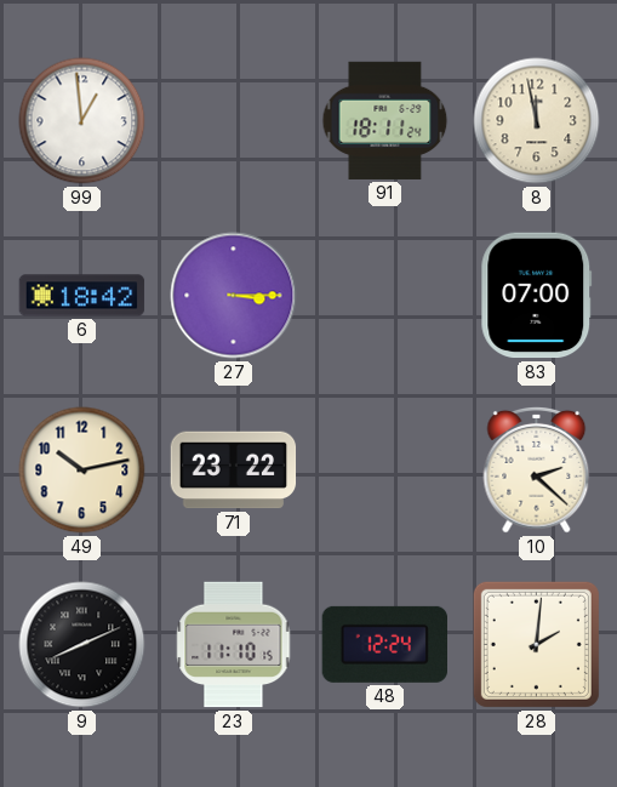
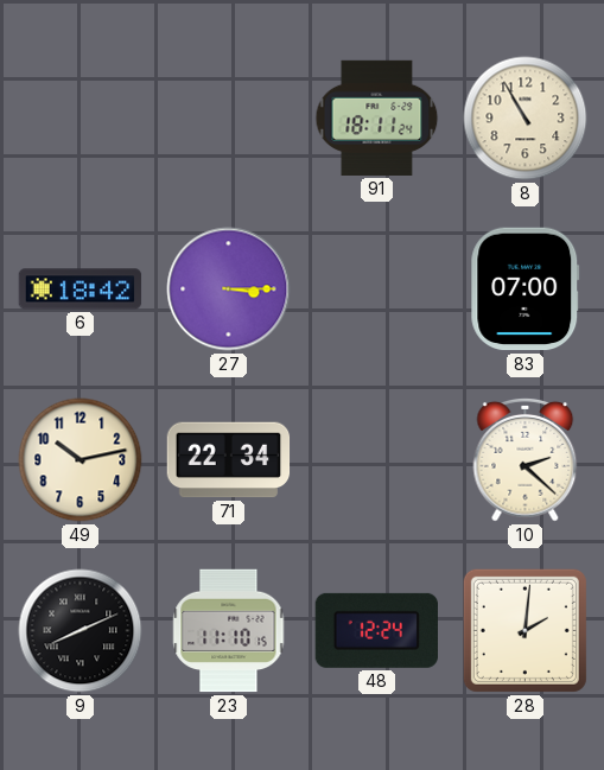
99: 12:59 -> none
8: 11:58 -> 10:55
71: 23:22 -> 22:34
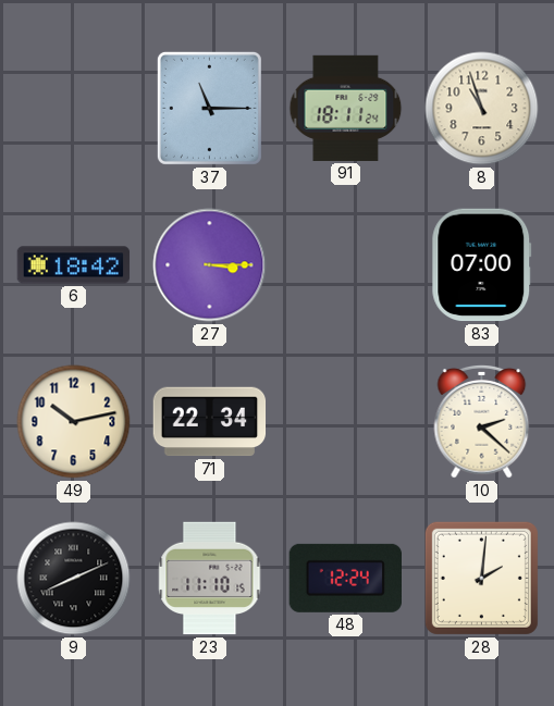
37: none -> 11:15
8: 10:55 -> 10:57
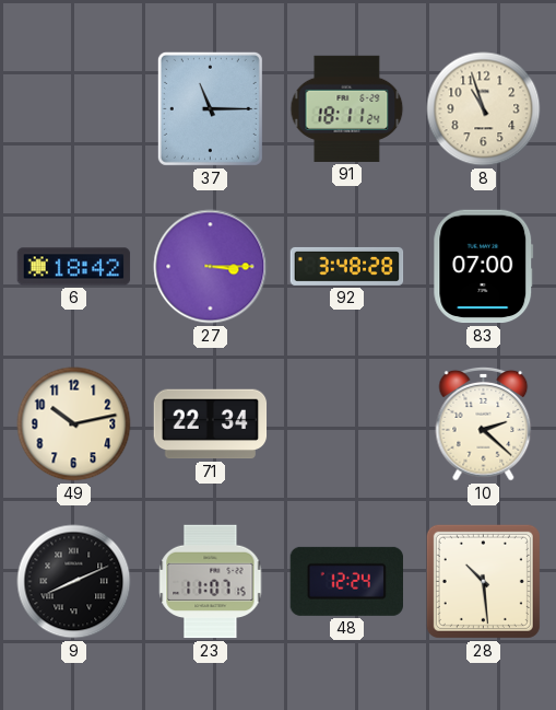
92: none -> 3:48
23: 11:10 -> 11:07
28: 2:01 -> 10:29
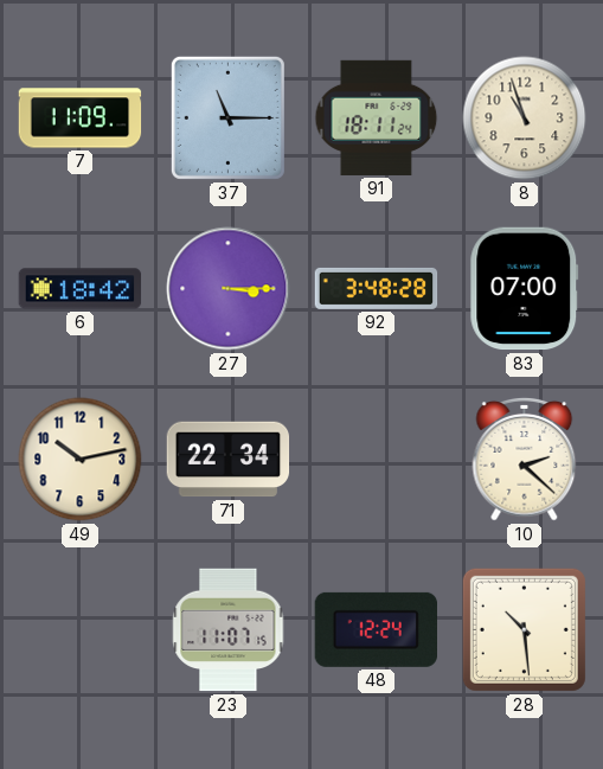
7: none -> 11:09
9: 8:11 -> none
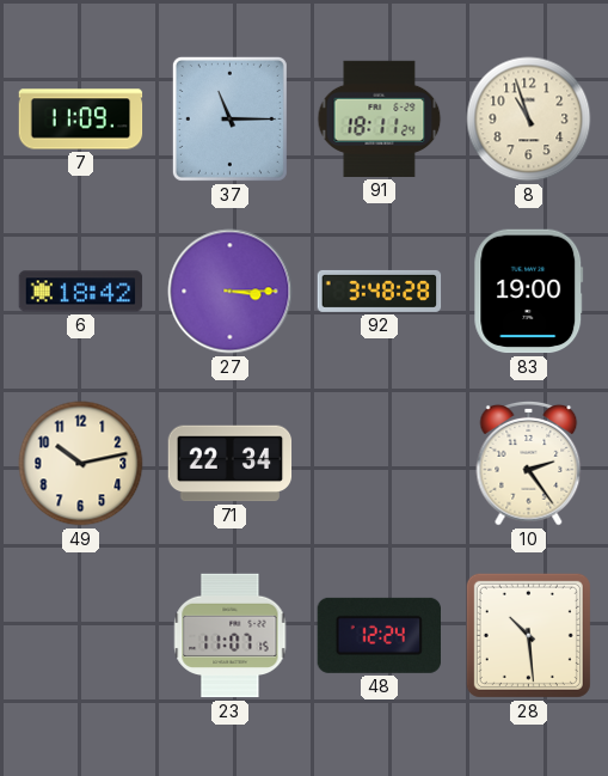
83: 07:00 -> 19:00
10: 2:22 -> 2:24
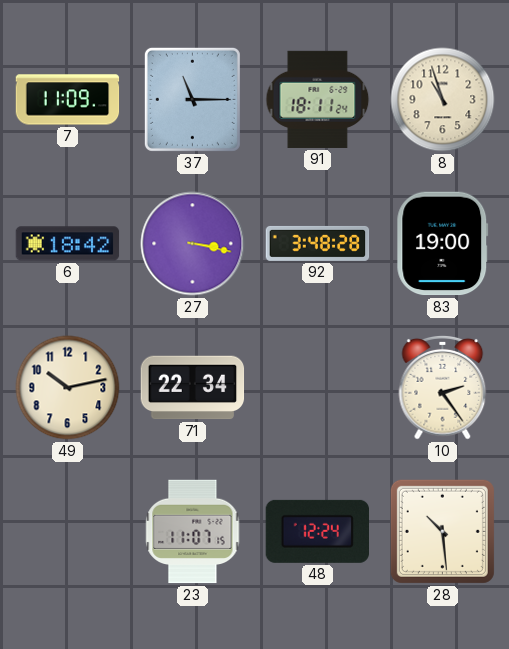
27: 3:15 -> 3:17
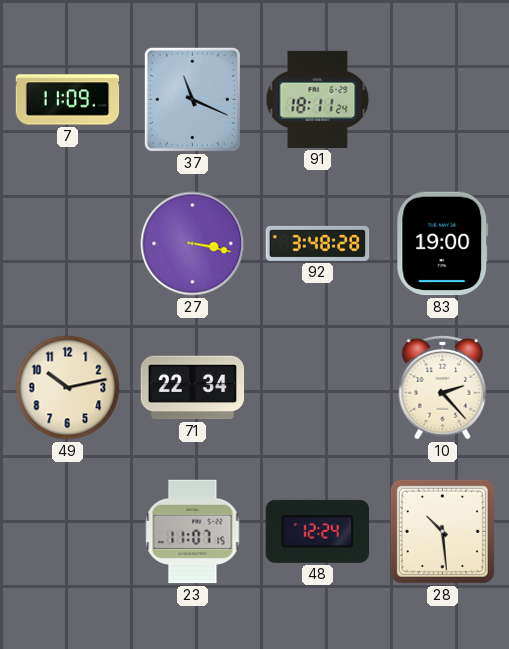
37: 11:15 -> 11:19
8: 10:57 -> none
6: 18:42 -> none
10: 2:24 -> 2:23
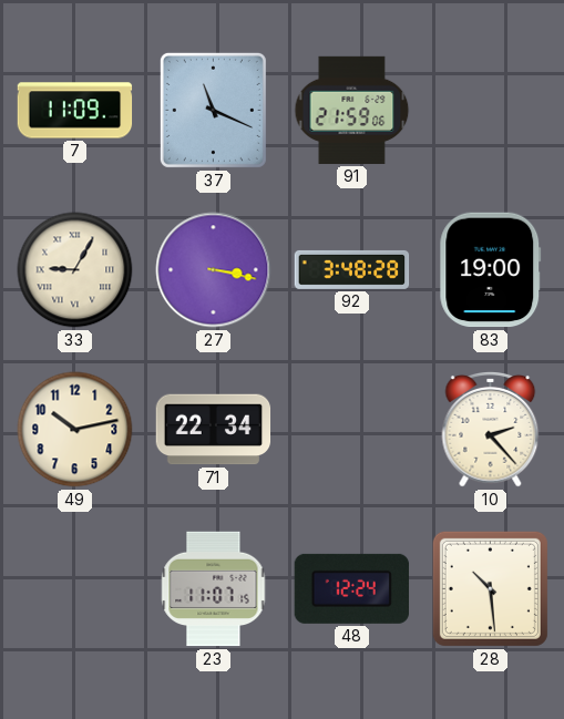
91: 18:11 -> 21:59
33: none -> 9:05
